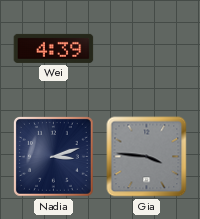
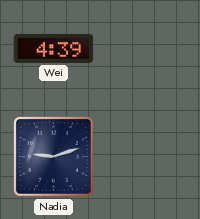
Nadia: 3:12 -> 9:12
Gia: 3:46 -> none
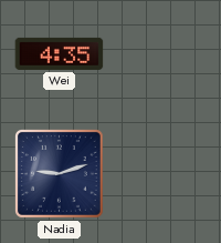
Wei: 4:39 -> 4:35
